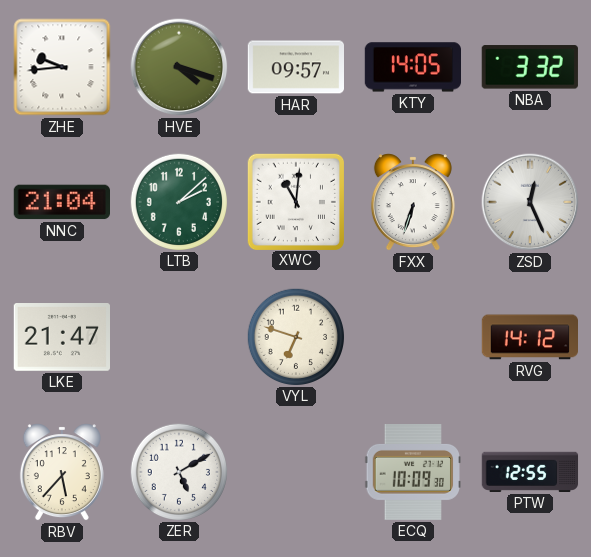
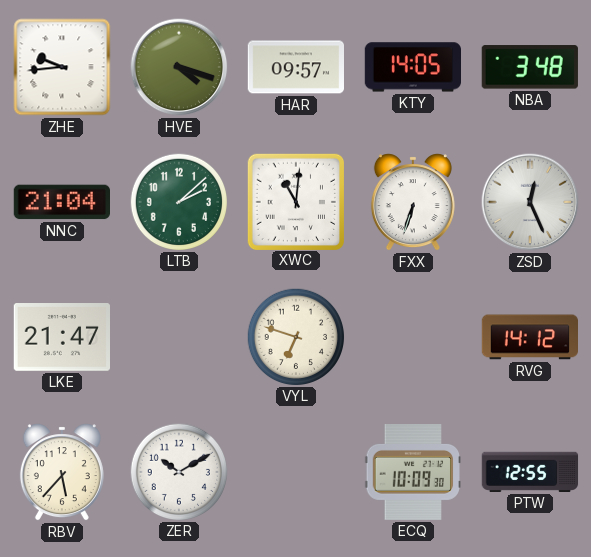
NBA: 3:32 -> 3:48
ZER: 5:10 -> 10:10
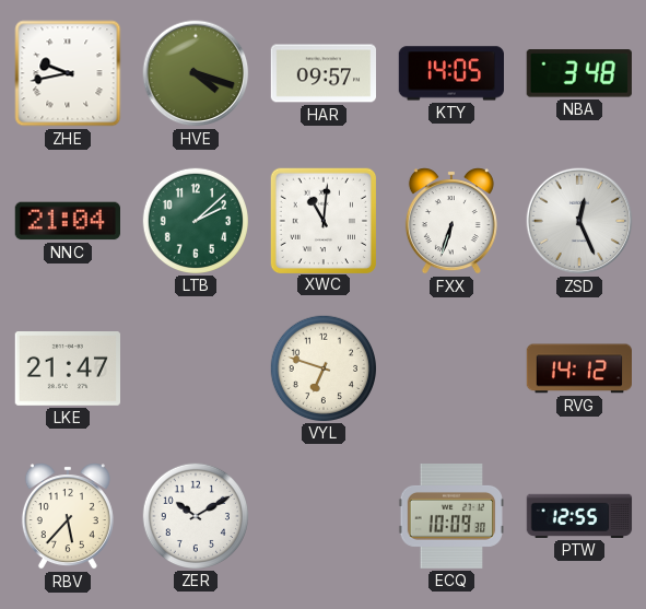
ZHE: 9:44 -> 9:43
